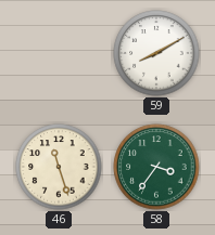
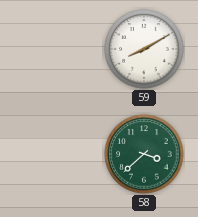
46: 11:27 -> none
58: 3:36 -> 3:38
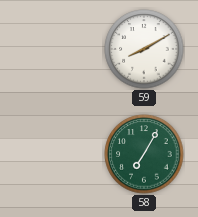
58: 3:38 -> 7:05
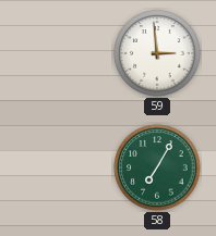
59: 8:10 -> 2:59
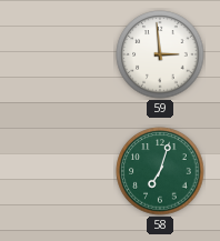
58: 7:05 -> 7:03
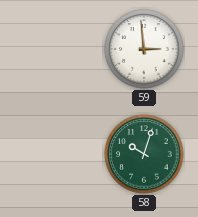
58: 7:03 -> 10:03
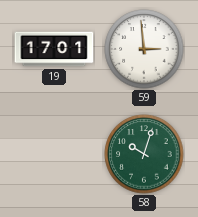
19: none -> 17:01
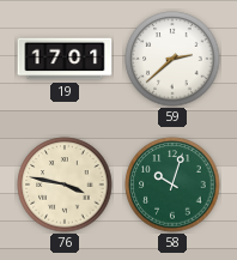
59: 2:59 -> 2:38
76: none -> 3:47
